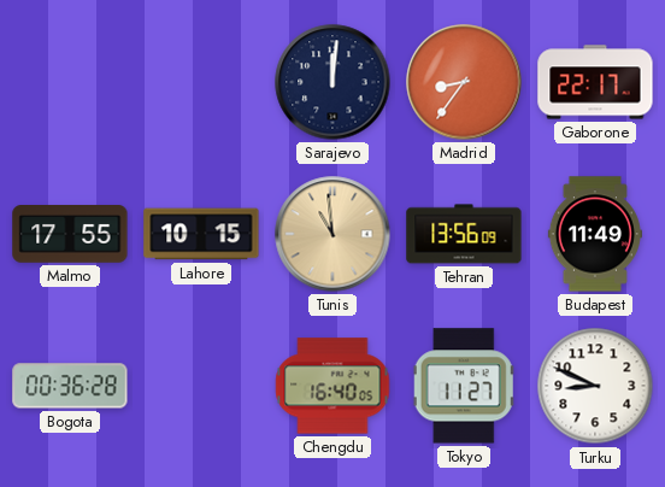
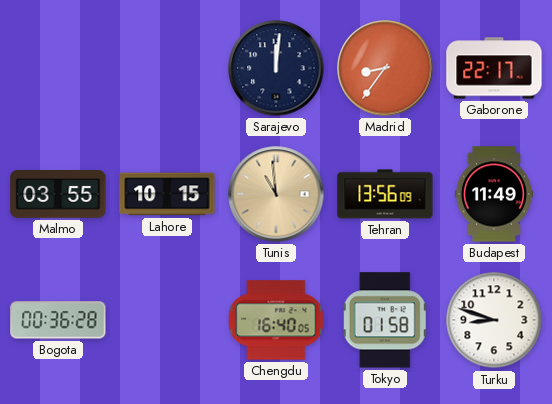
Malmo: 17:55 -> 03:55
Tokyo: 11:27 -> 01:58
Turku: 8:49 -> 8:48
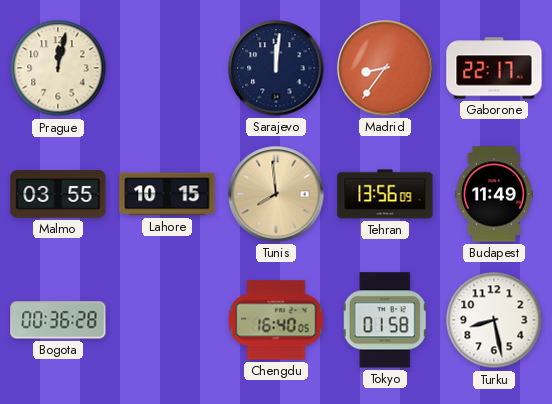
Prague: none -> 12:02
Tunis: 10:59 -> 7:59
Turku: 8:48 -> 8:28
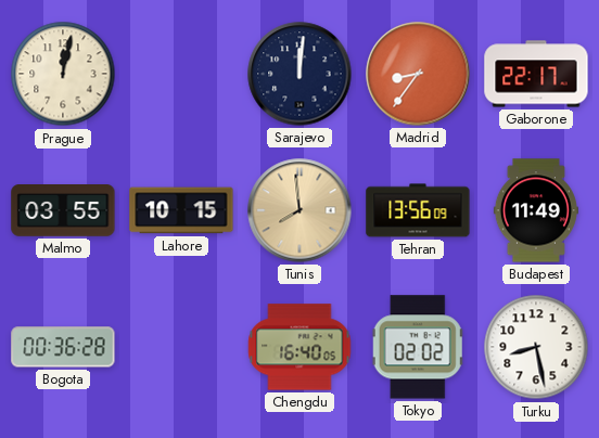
Tokyo: 01:58 -> 02:02
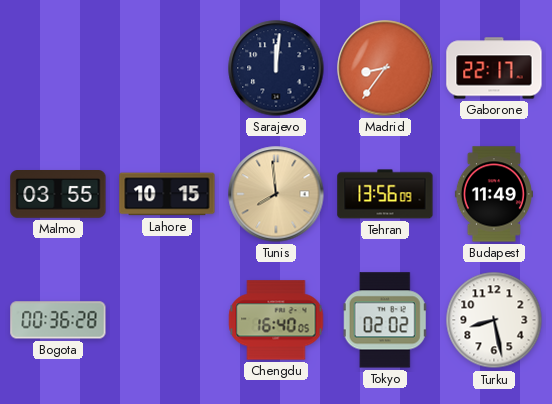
Prague: 12:02 -> none
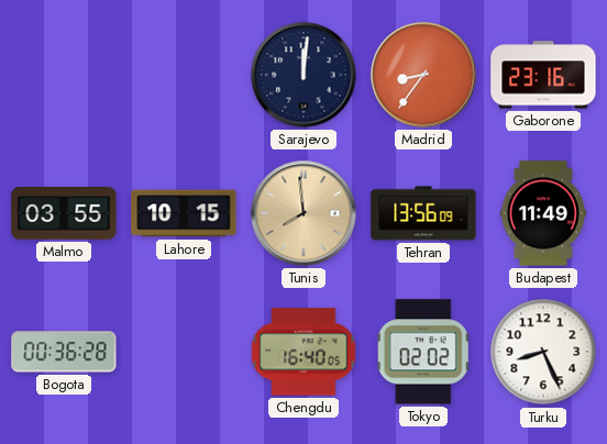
Gaborone: 22:17 -> 23:16
Turku: 8:28 -> 8:26
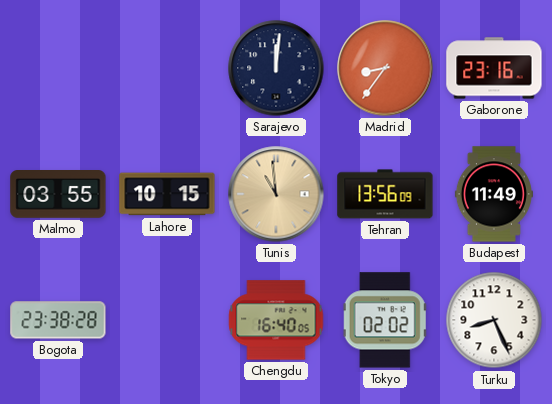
Tunis: 7:59 -> 10:59
Bogota: 00:36 -> 23:38
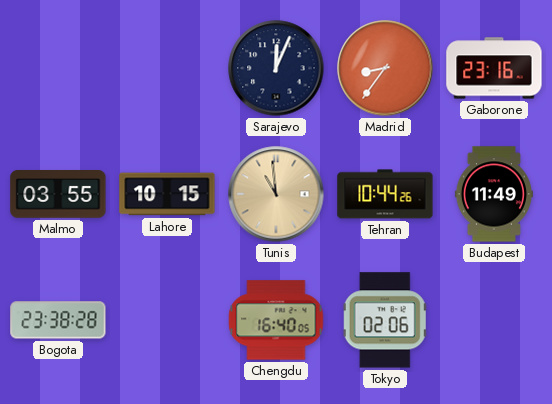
Sarajevo: 12:01 -> 12:04
Tehran: 13:56 -> 10:44
Tokyo: 02:02 -> 02:06
Turku: 8:26 -> none
